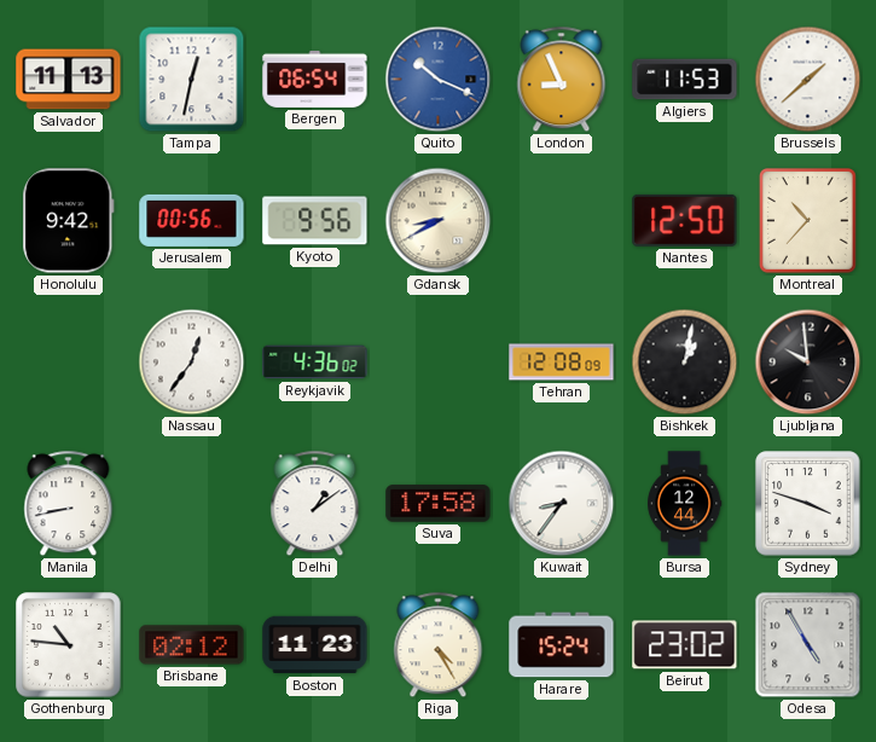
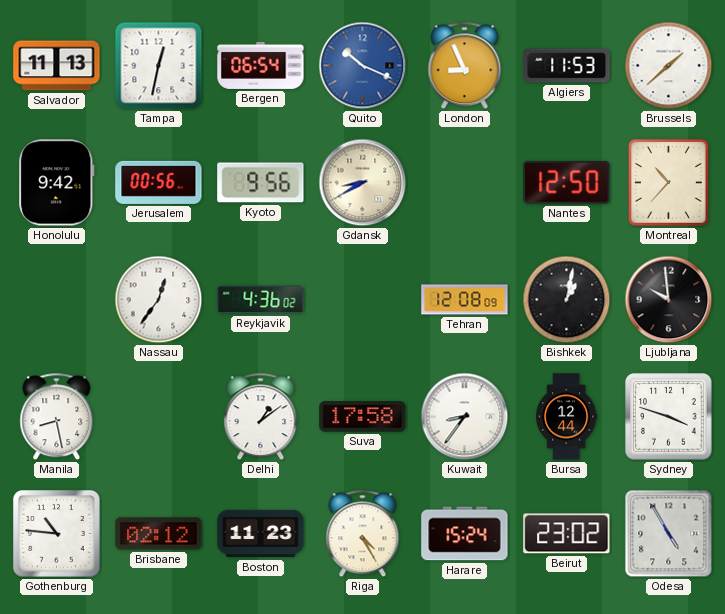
Manila: 8:43 -> 8:28
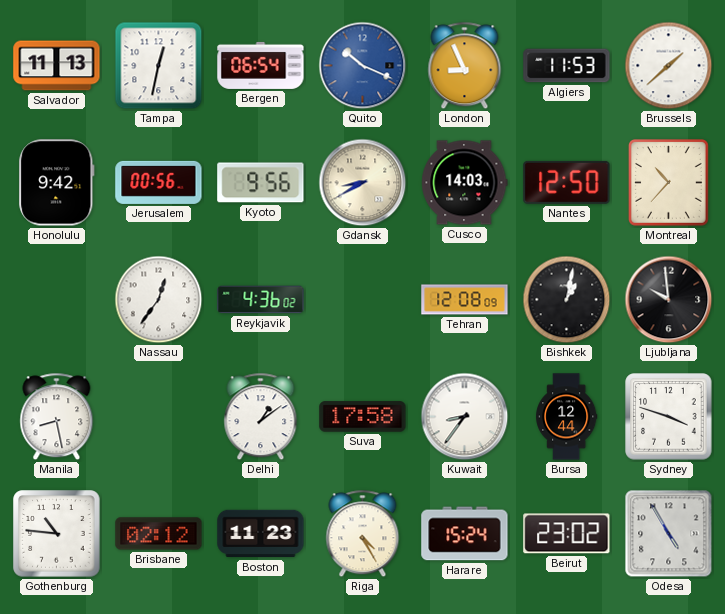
Cusco: none -> 14:03
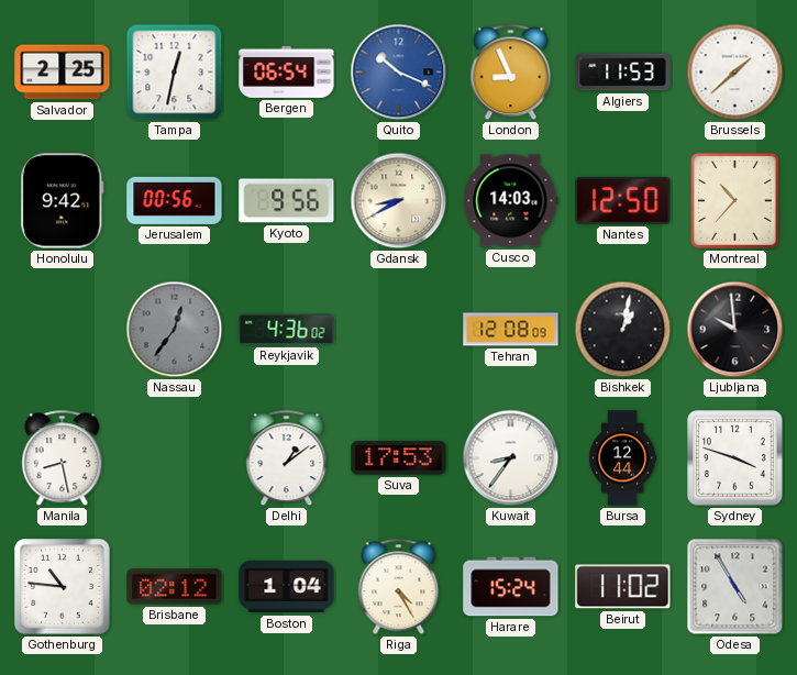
Salvador: 11:13 -> 2:25
Nassau dial: white -> grey
Suva: 17:58 -> 17:53
Boston: 11:23 -> 1:04
Beirut: 23:02 -> 11:02
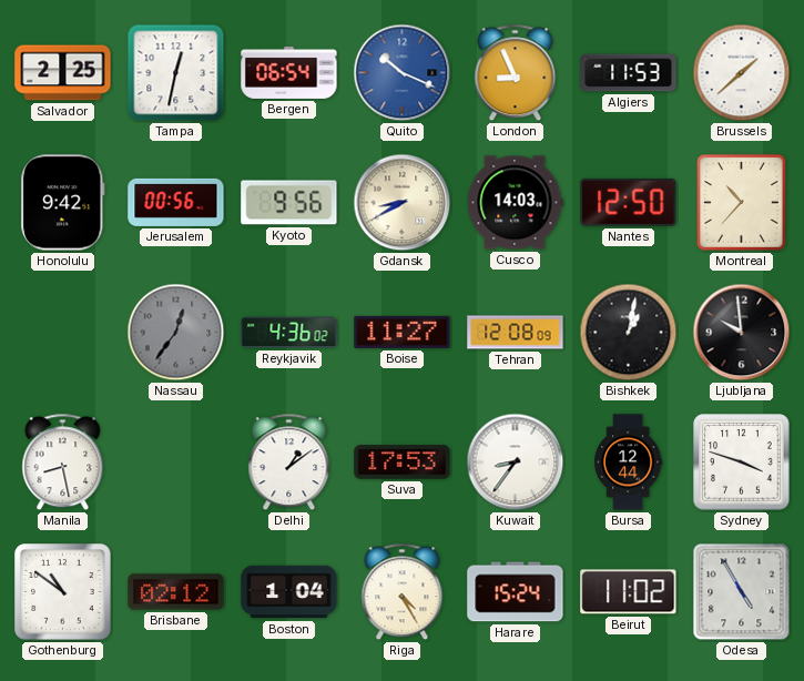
Boise: none -> 11:27
Gothenburg: 10:46 -> 10:51
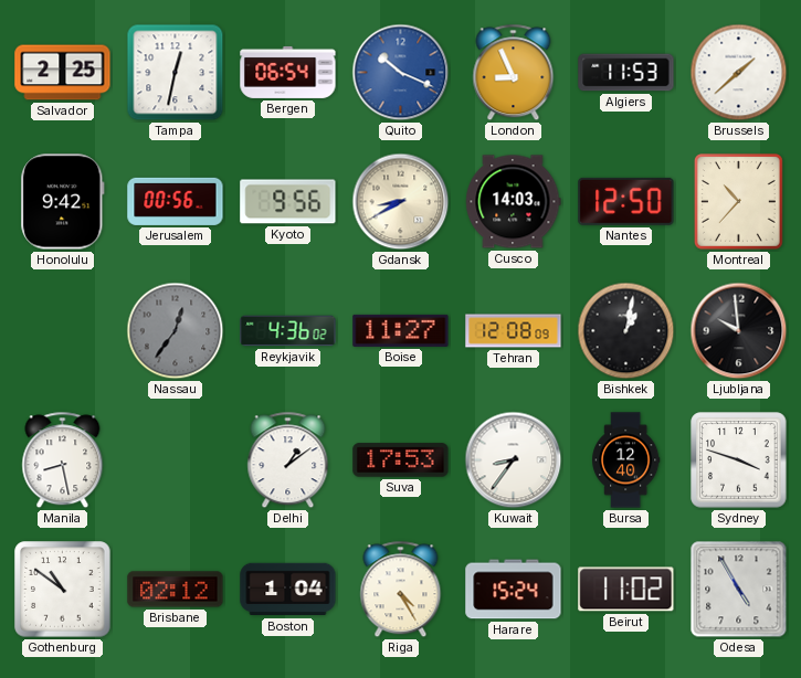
Bursa: 12:44 -> 12:40
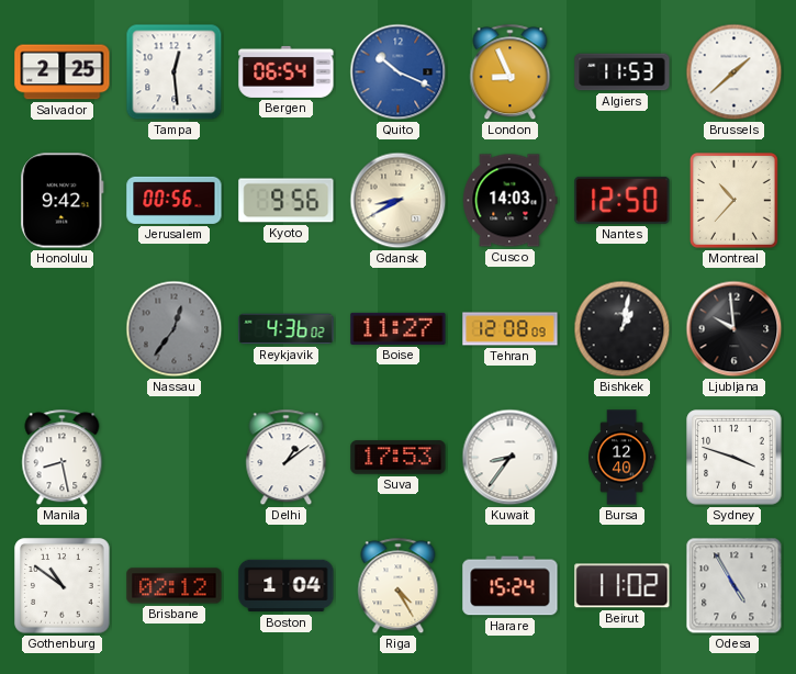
Tampa: 12:32 -> 12:29
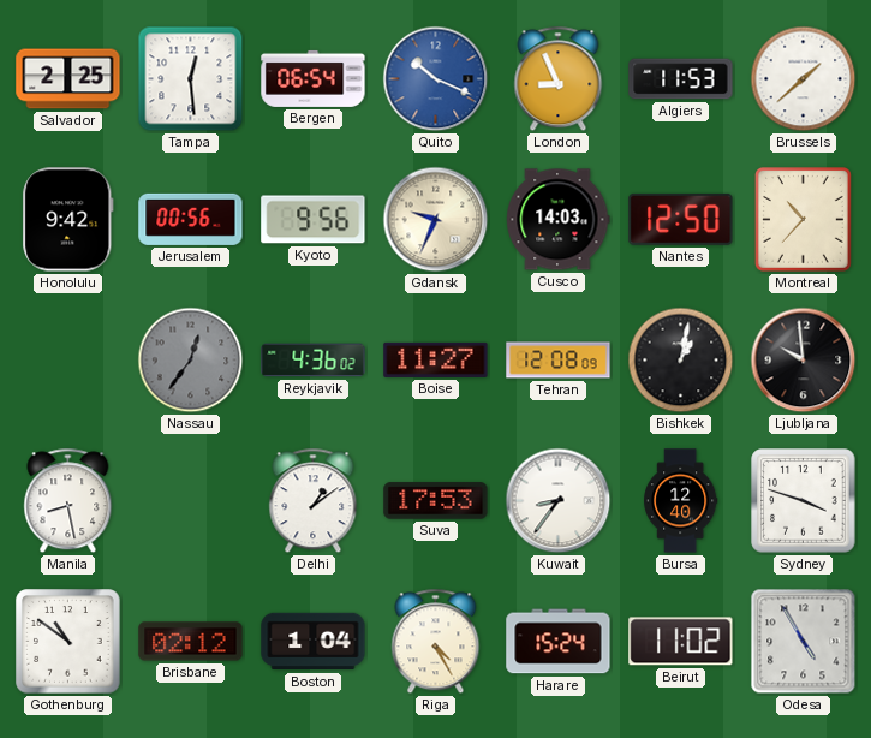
Gdansk: 8:40 -> 9:34
